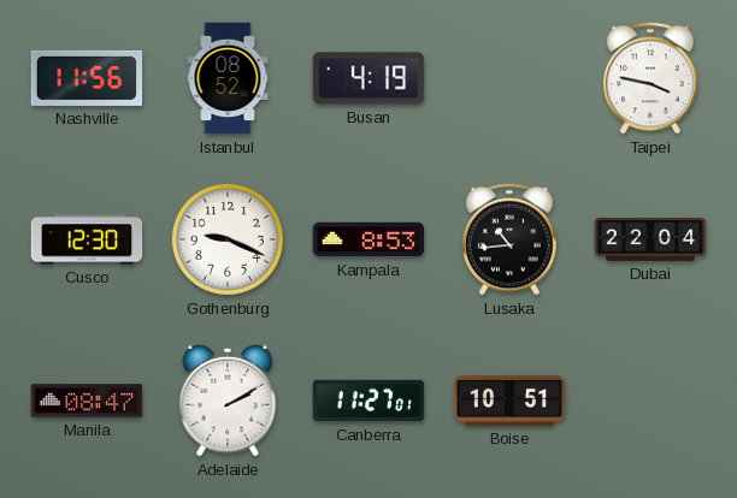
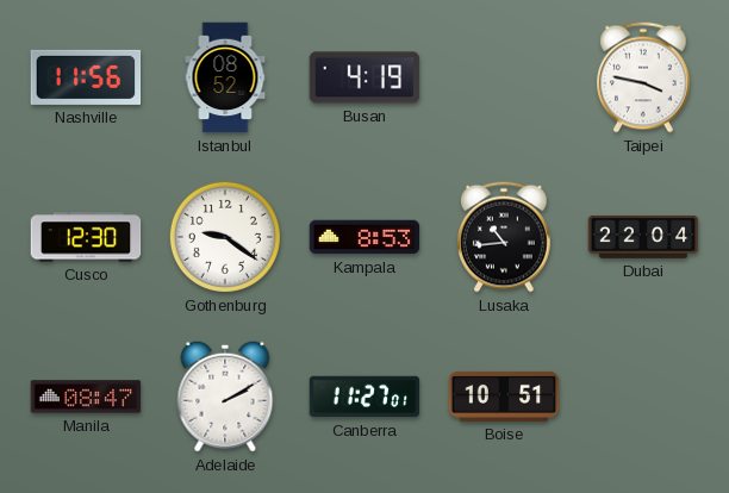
Gothenburg: 9:19 -> 9:21
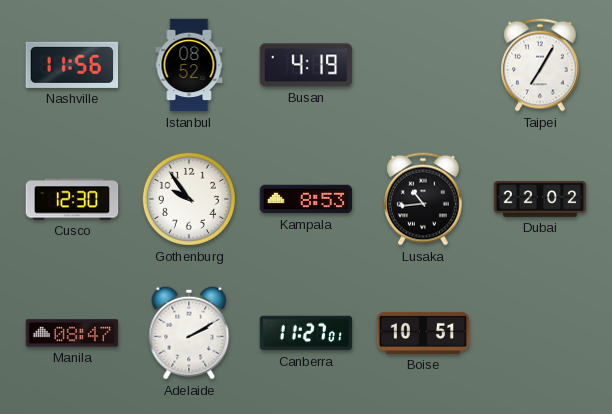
Taipei: 3:47 -> 7:05
Gothenburg: 9:21 -> 9:54
Dubai: 22:04 -> 22:02
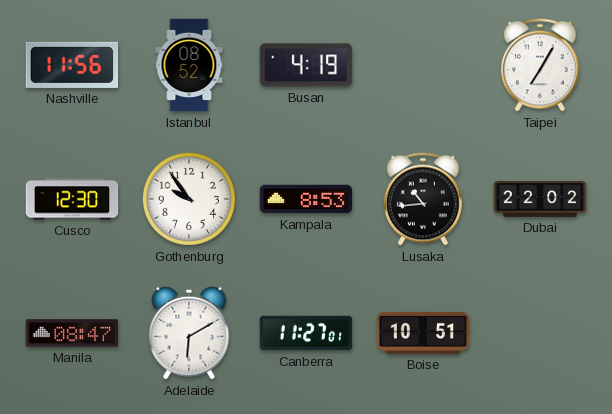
Adelaide: 2:10 -> 6:10
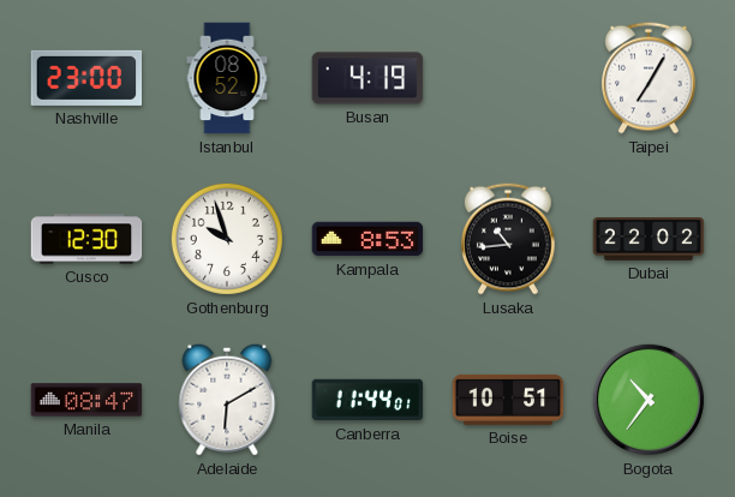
Nashville: 11:56 -> 23:00
Gothenburg: 9:54 -> 9:57
Canberra: 11:27 -> 11:44
Bogota: none -> 10:36
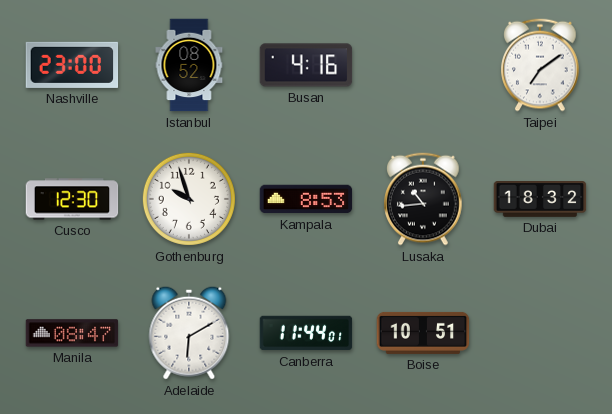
Busan: 4:19 -> 4:16
Taipei: 7:05 -> 7:09
Dubai: 22:02 -> 18:32
Bogota: 10:36 -> none
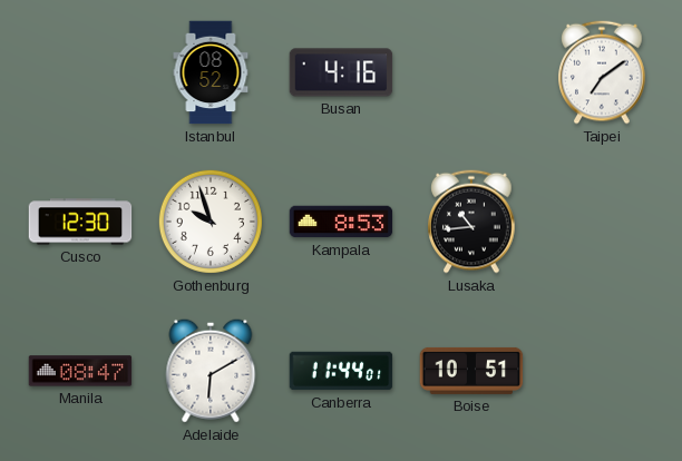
Nashville: 23:00 -> none
Dubai: 18:32 -> none
